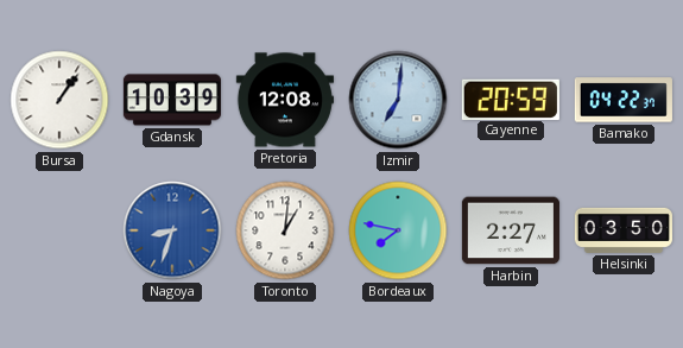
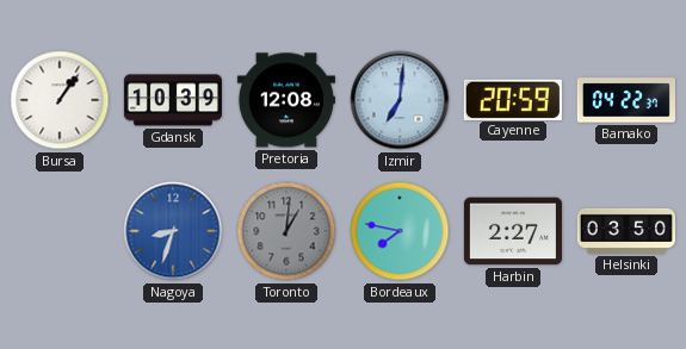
Toronto dial: white -> grey
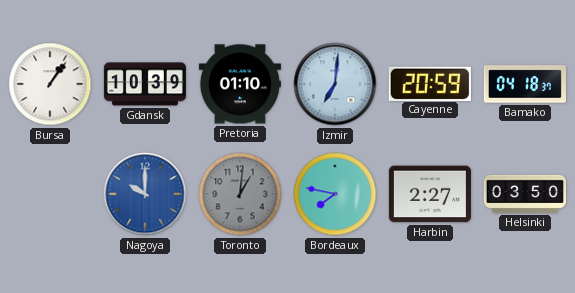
Pretoria: 12:08 -> 01:10
Bamako: 04:22 -> 04:18
Nagoya: 8:33 -> 10:00
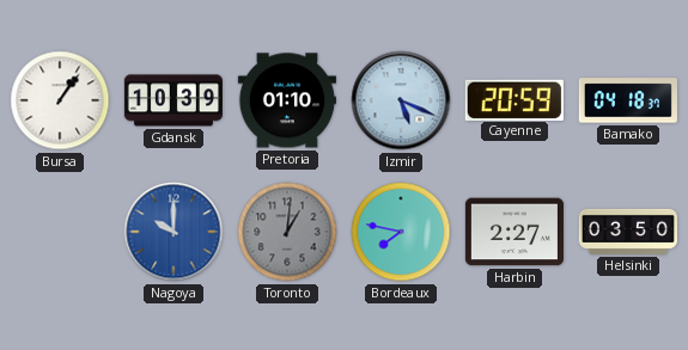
Izmir: 7:01 -> 5:19
